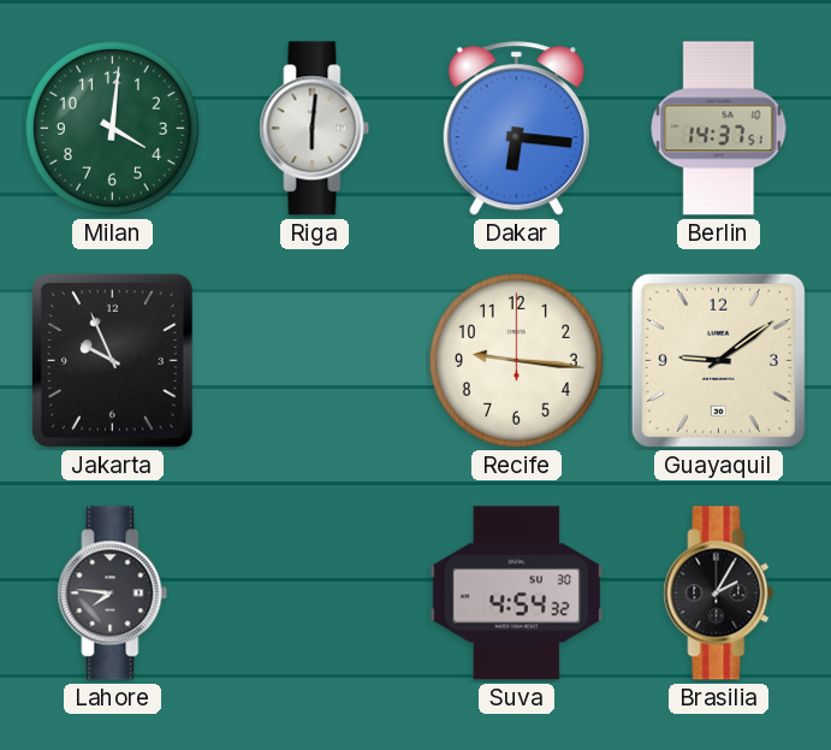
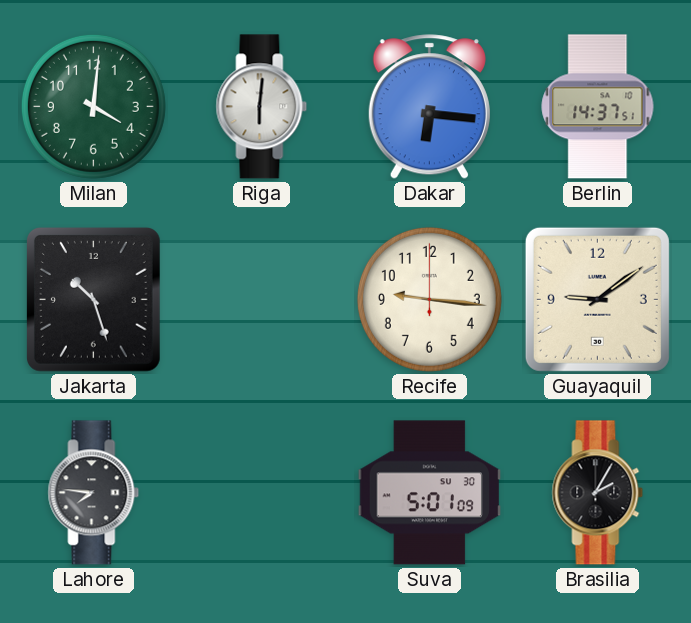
Jakarta: 9:56 -> 10:27
Suva: 4:54 -> 5:01
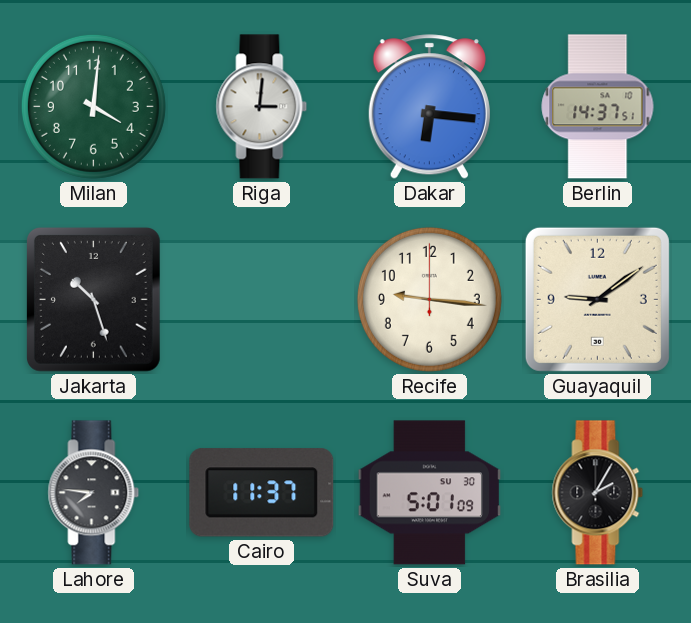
Riga: 6:01 -> 3:01
Cairo: none -> 11:37
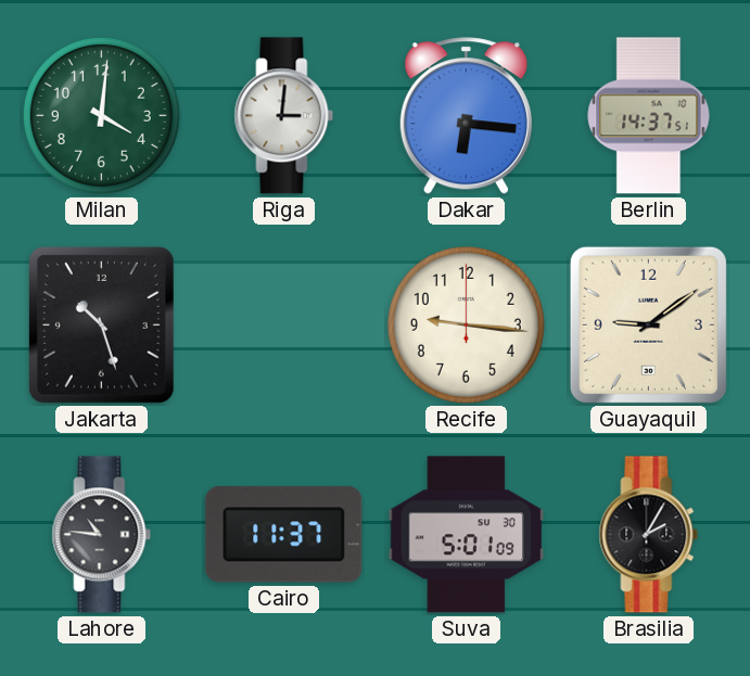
Lahore: 7:46 -> 10:46
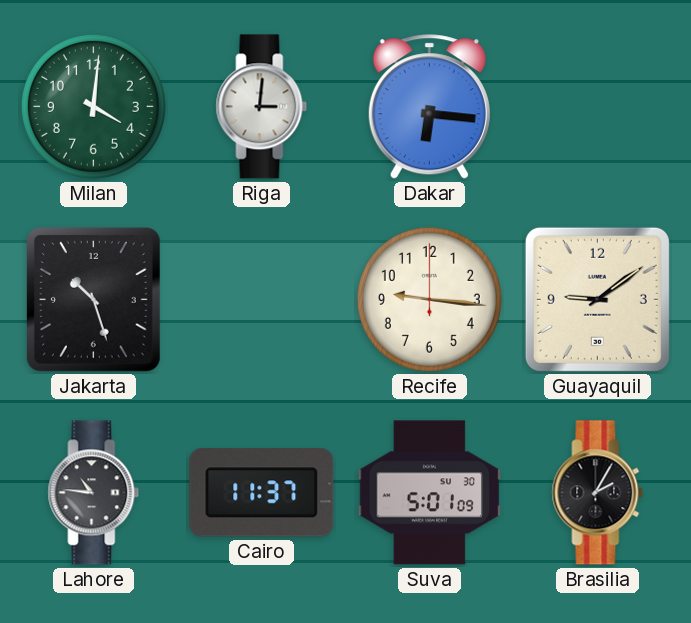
Berlin: 14:37 -> none
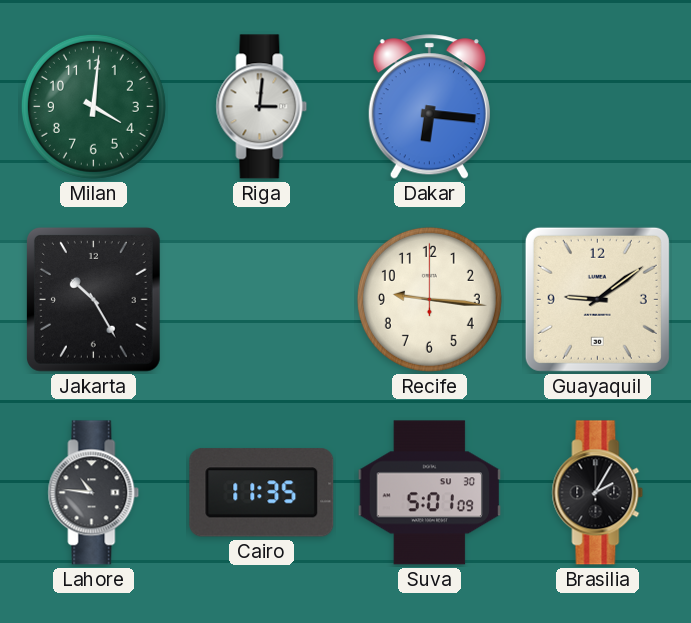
Jakarta: 10:27 -> 10:25
Cairo: 11:37 -> 11:35
